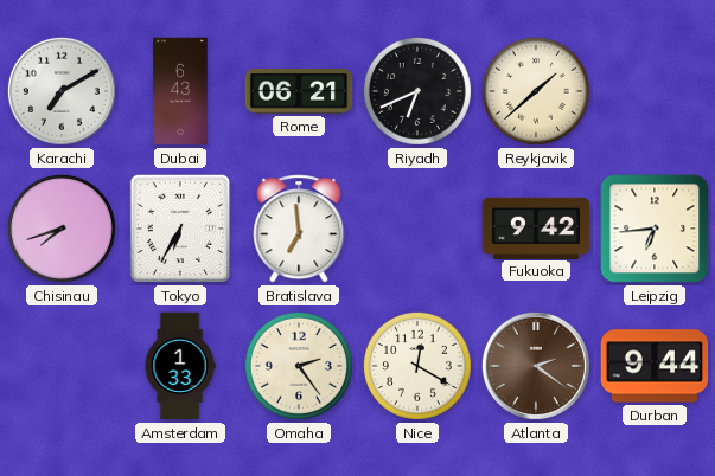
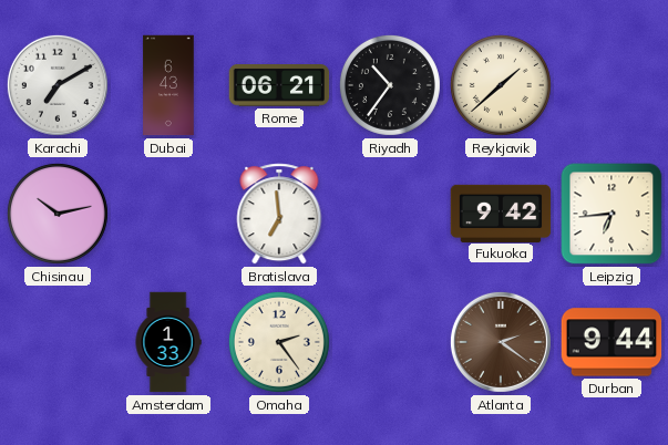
Riyadh: 6:41 -> 10:36
Chisinau: 7:42 -> 10:13
Tokyo: 6:35 -> none
Nice: 12:20 -> none
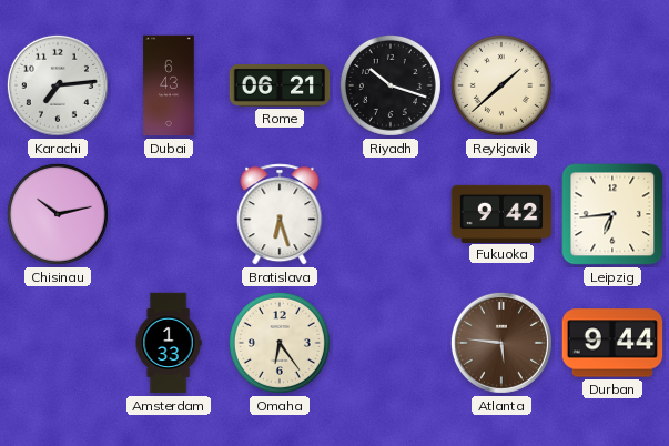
Karachi: 7:10 -> 7:14
Riyadh: 10:36 -> 10:18
Bratislava: 6:59 -> 6:27
Omaha: 2:24 -> 6:24
Atlanta: 2:21 -> 5:46
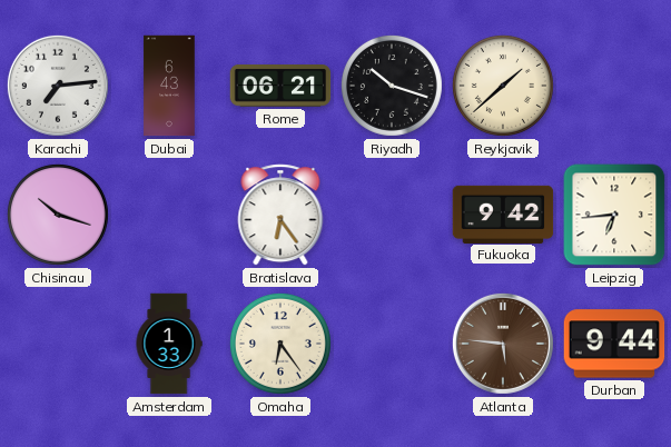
Chisinau: 10:13 -> 10:18
Bratislava: 6:27 -> 6:24
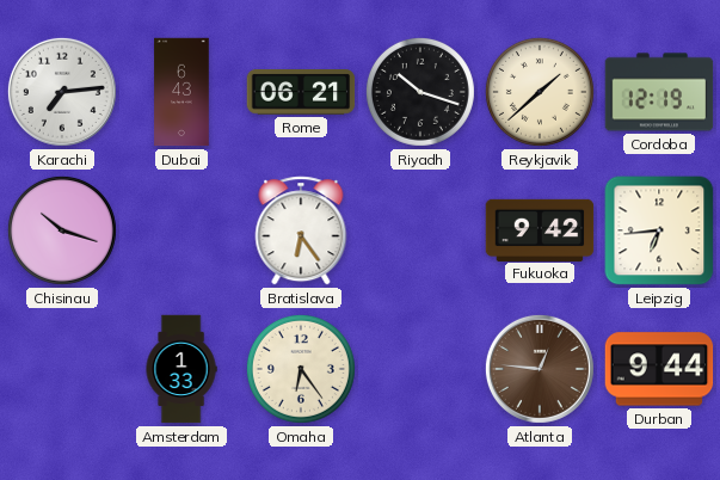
Cordoba: none -> 12:19
Atlanta: 5:46 -> 12:46
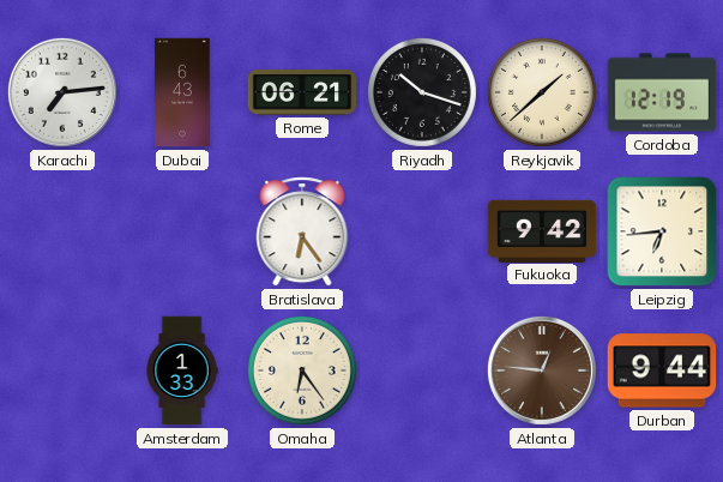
Chisinau: 10:18 -> none
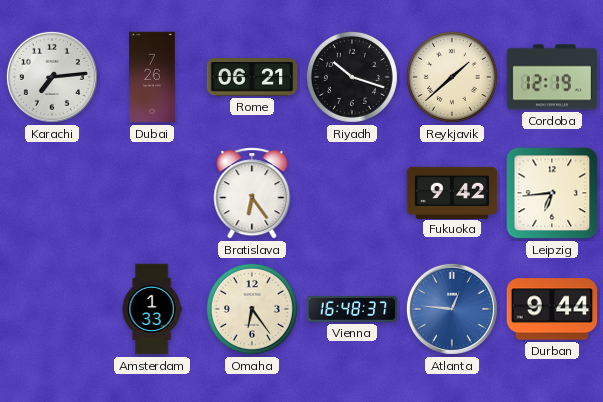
Dubai: 6:43 -> 7:26
Vienna: none -> 16:48
Atlanta dial: brown -> blue
